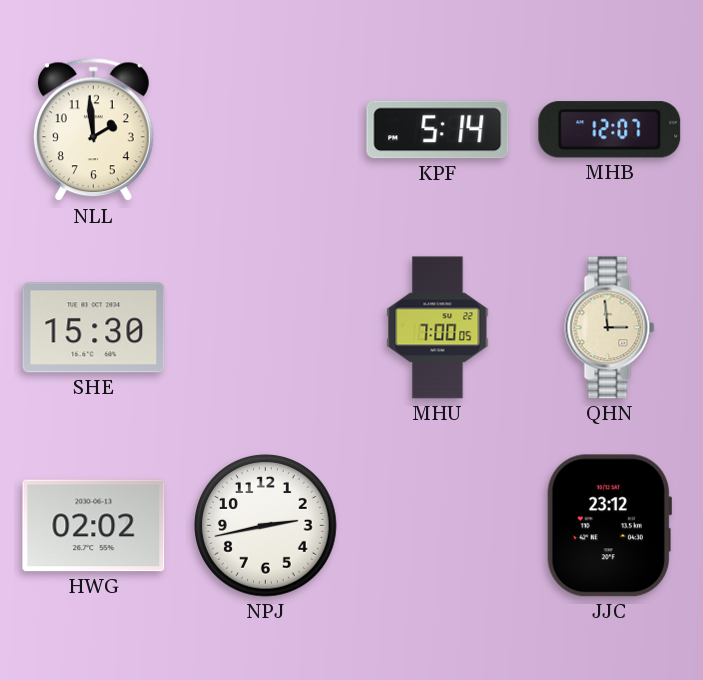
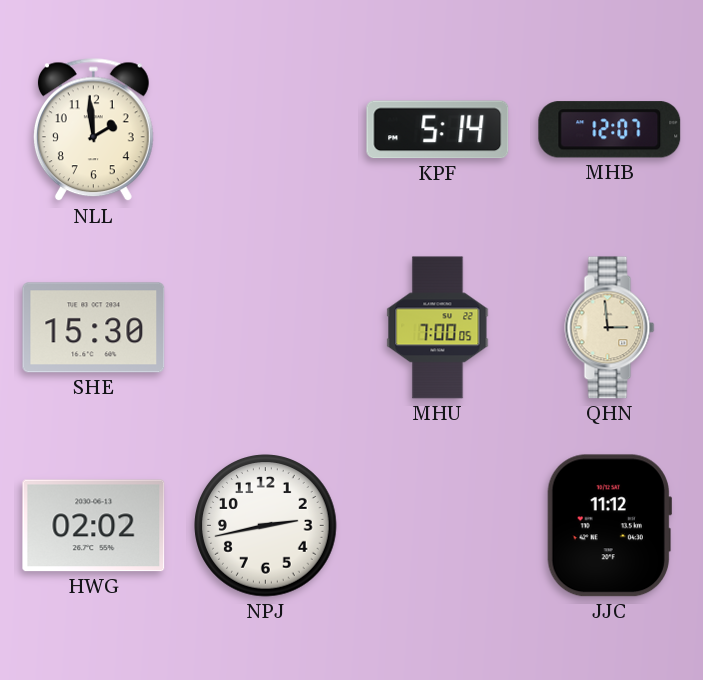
JJC: 23:12 -> 11:12
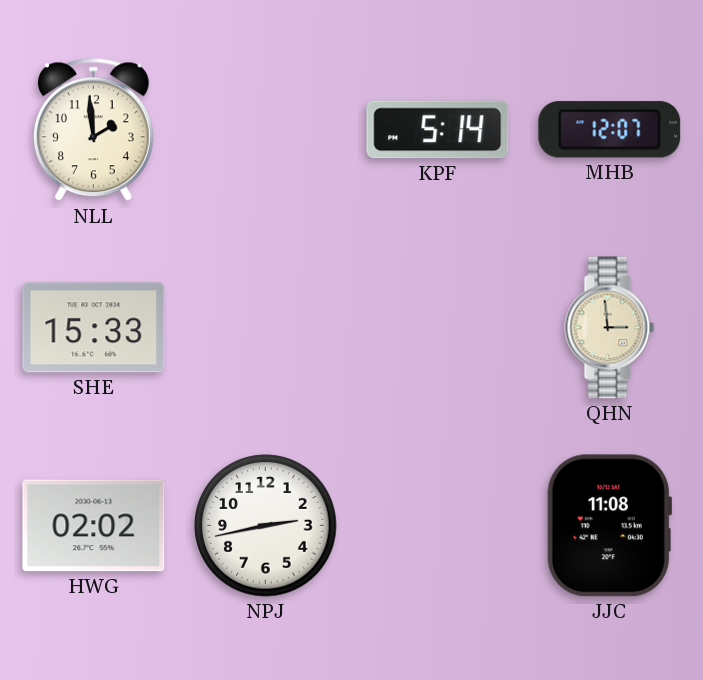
SHE: 15:30 -> 15:33
MHU: 7:00 -> none
JJC: 11:12 -> 11:08
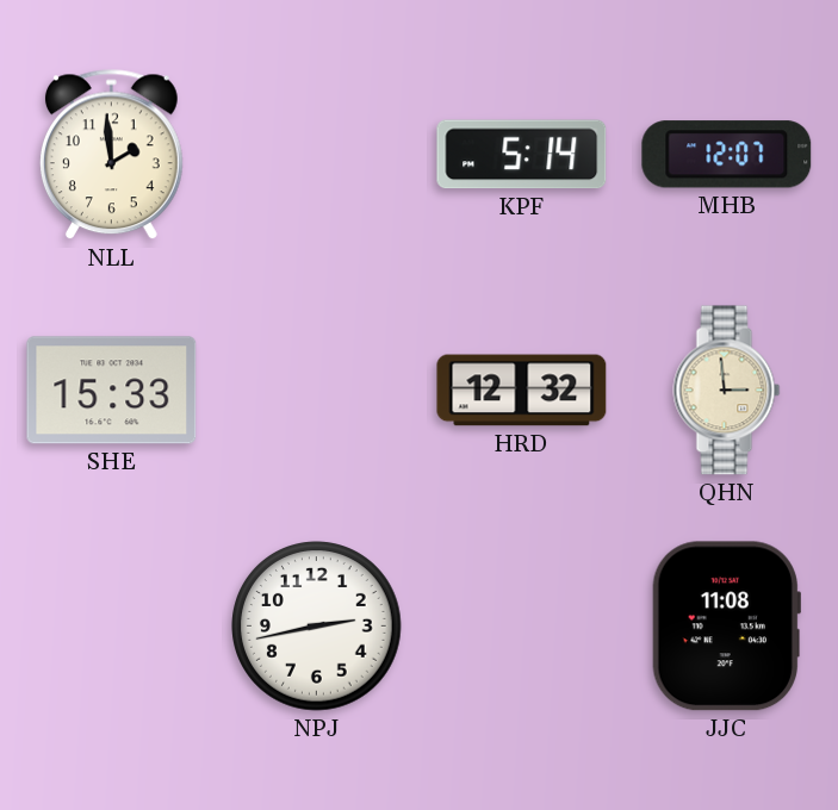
HRD: none -> 12:32
HWG: 02:02 -> none
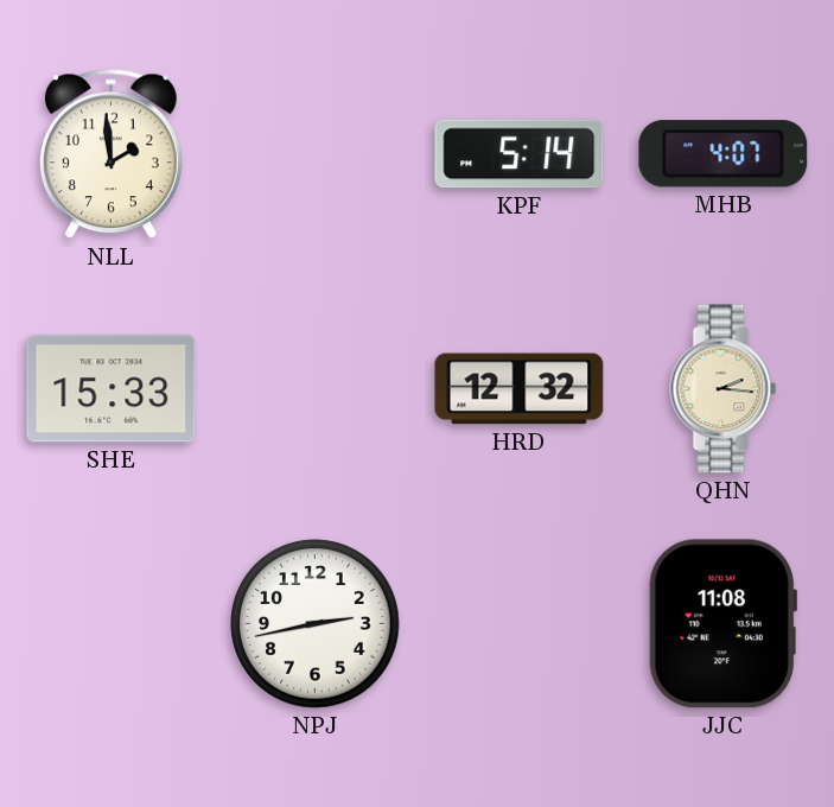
MHB: 12:07 -> 4:07
QHN: 2:59 -> 2:16
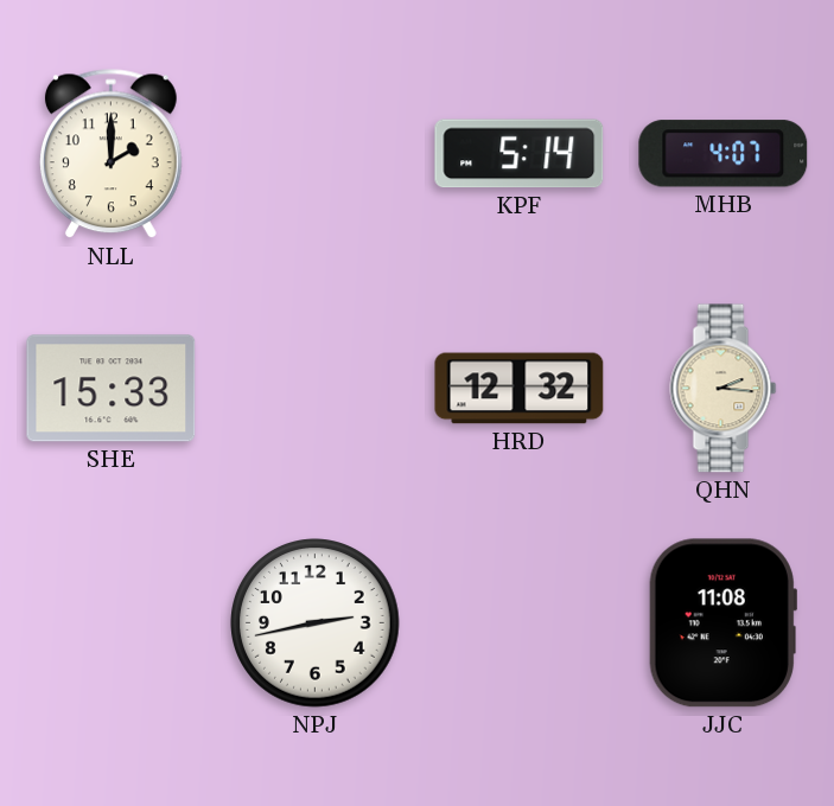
NLL: 1:59 -> 2:00
